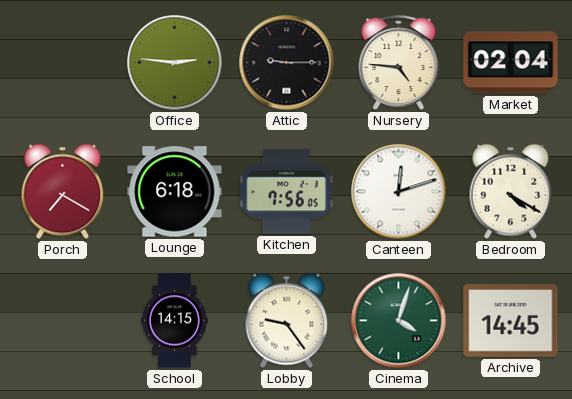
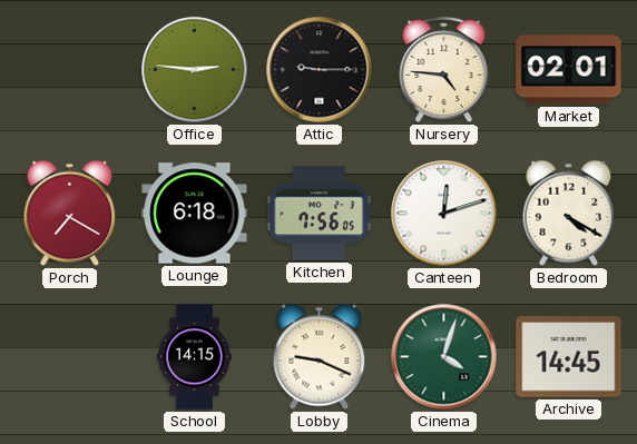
Market: 02:04 -> 02:01
Lobby: 9:24 -> 9:19
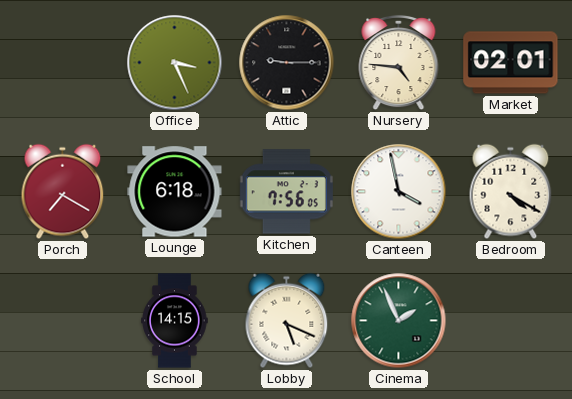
Office: 2:46 -> 3:26
Canteen: 12:12 -> 3:58
Lobby: 9:19 -> 5:19
Cinema: 4:03 -> 1:56
Archive: 14:45 -> none
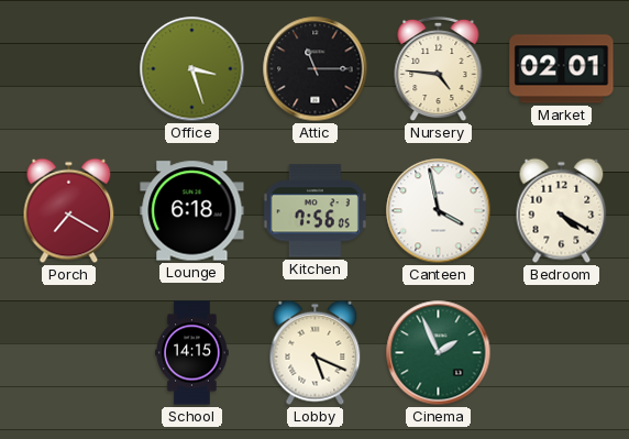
Office: 3:26 -> 3:27
Attic: 9:15 -> 11:15
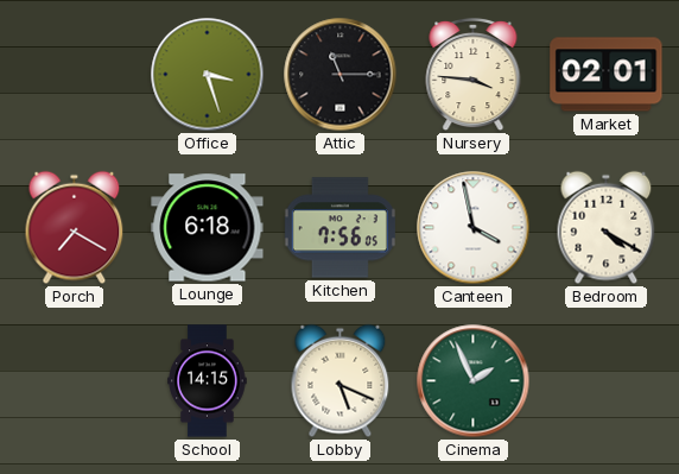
Nursery: 4:46 -> 3:46
